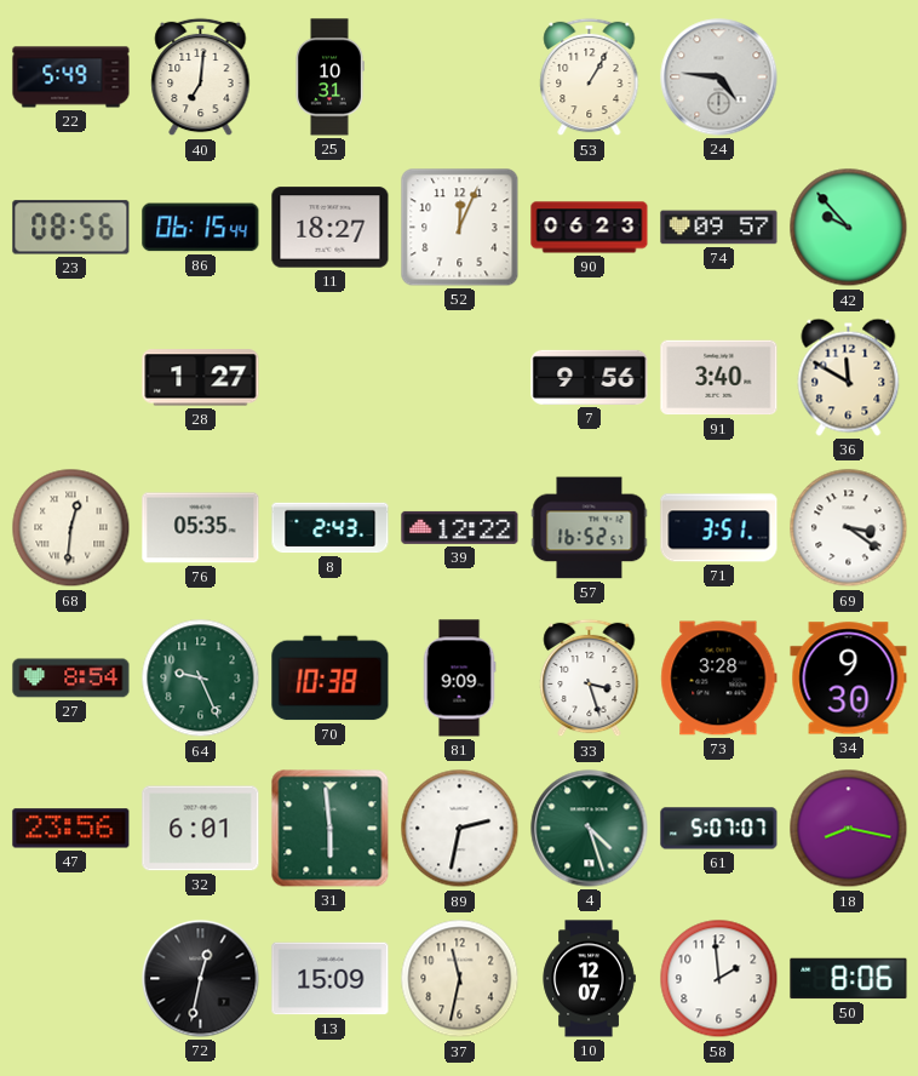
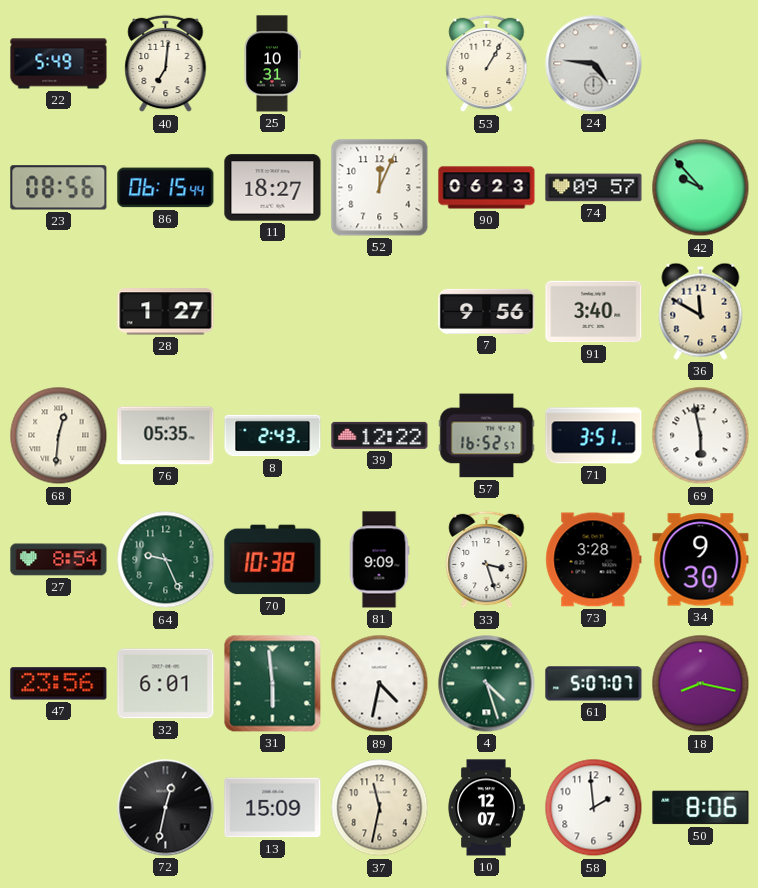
69: 3:21 -> 5:58
89: 2:32 -> 4:32
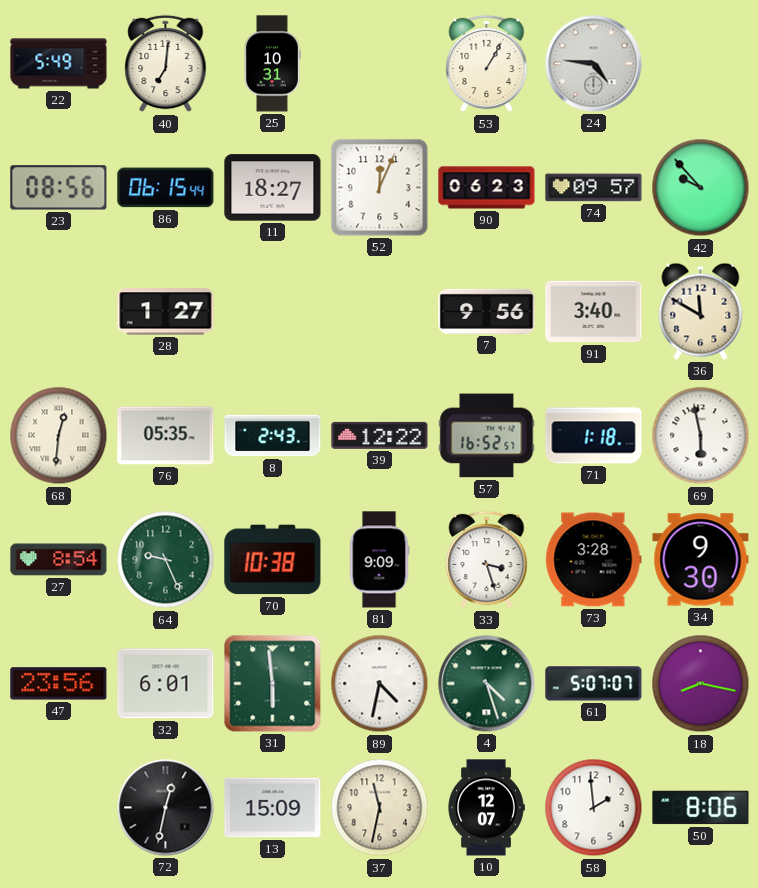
71: 3:51 -> 1:18
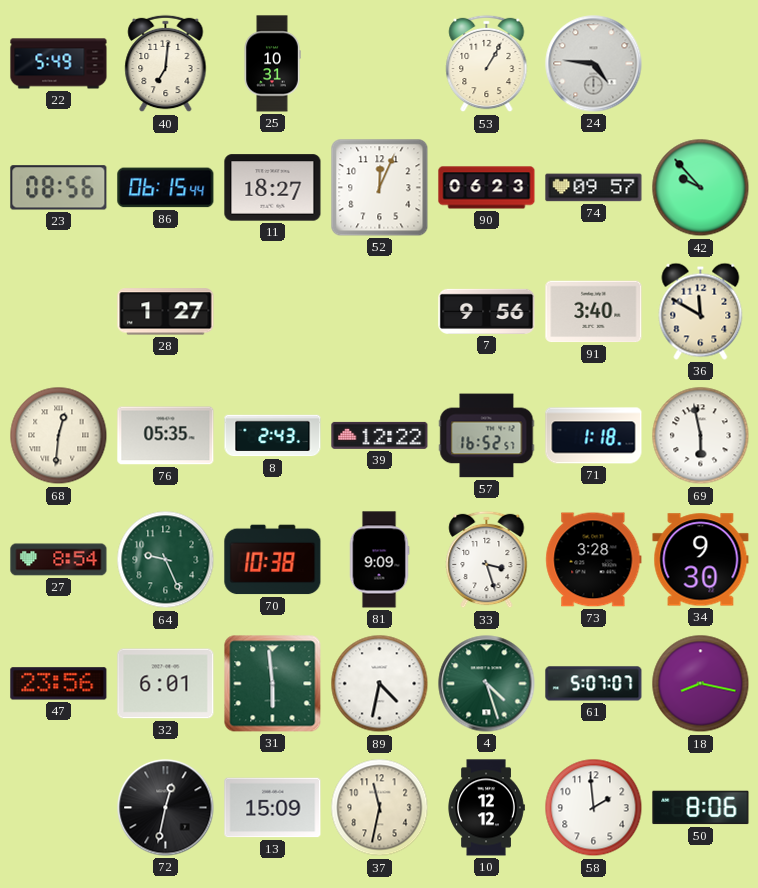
10: 12:07 -> 12:12
